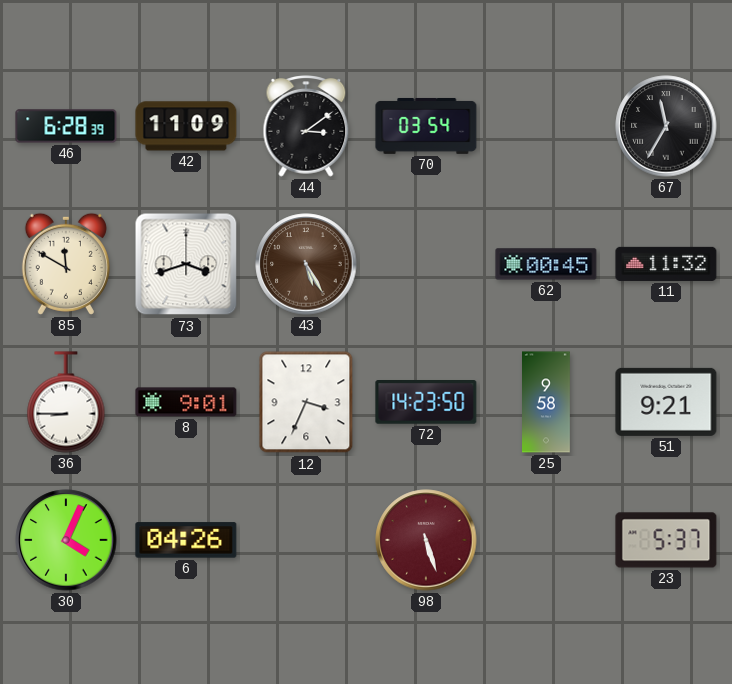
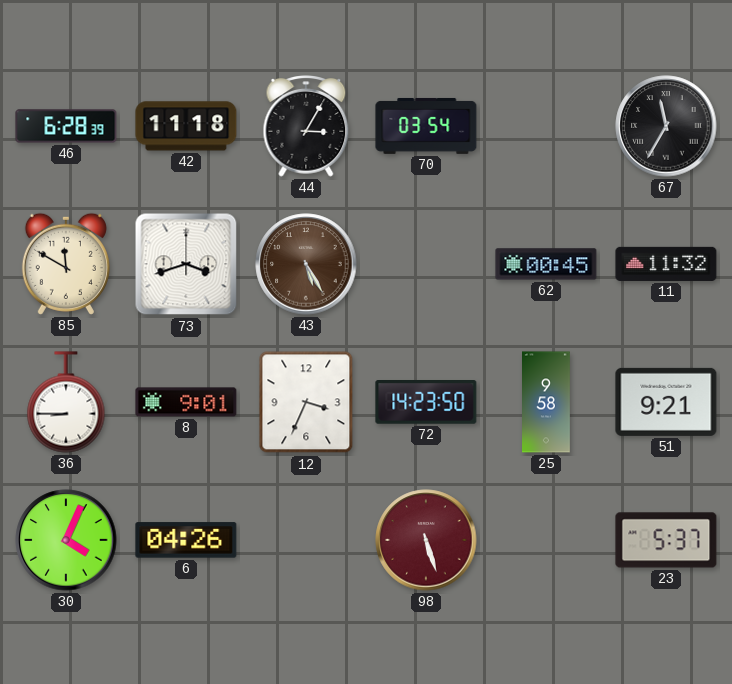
42: 11:09 -> 11:18
44: 3:09 -> 3:05
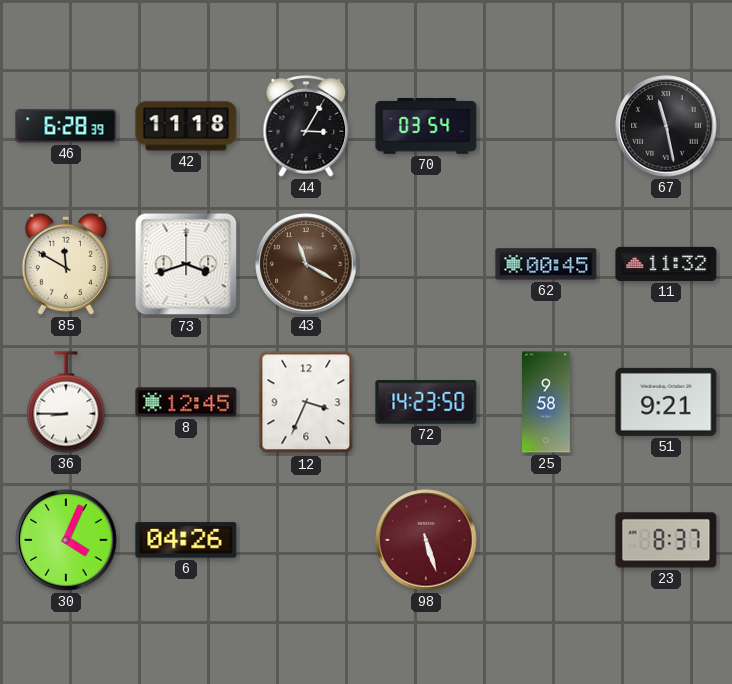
67: 11:35 -> 11:28
43: 5:25 -> 11:20
8: 9:01 -> 12:45
23: 5:37 -> 8:37
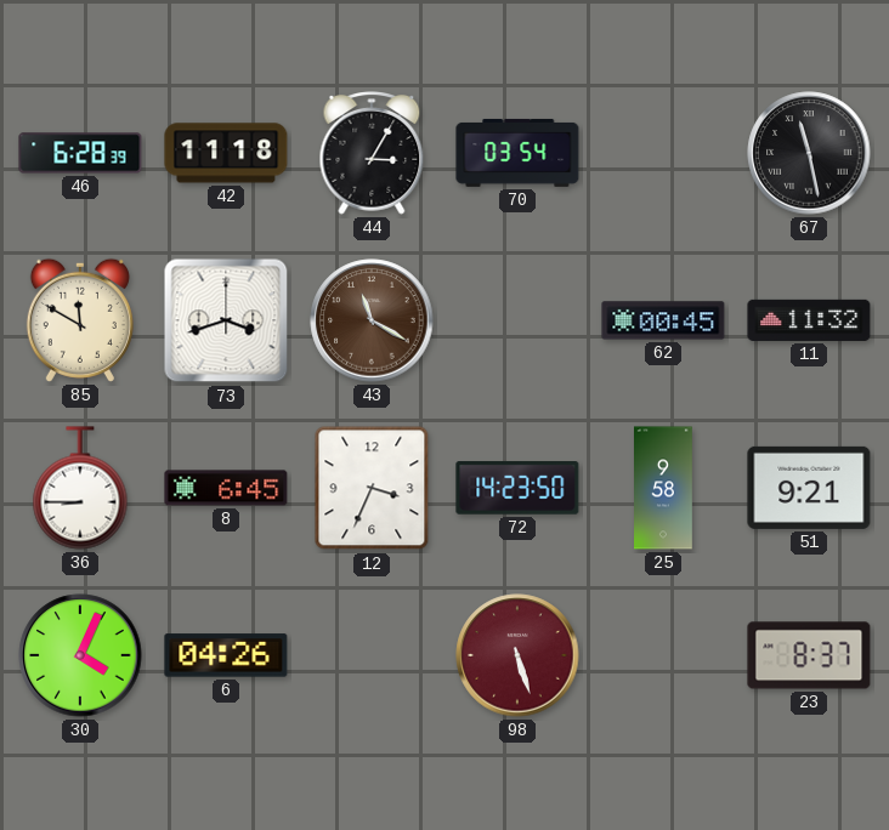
8: 12:45 -> 6:45
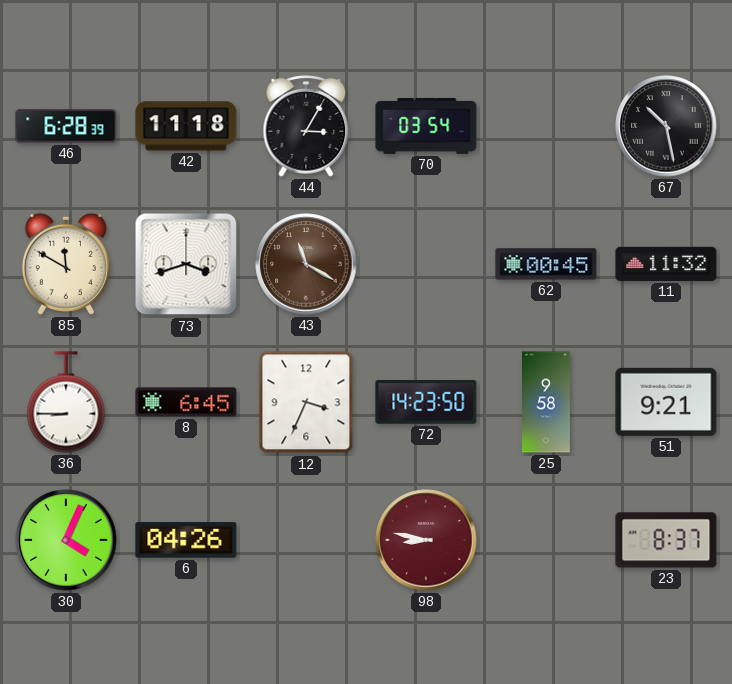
67: 11:28 -> 10:28
98: 5:27 -> 8:47
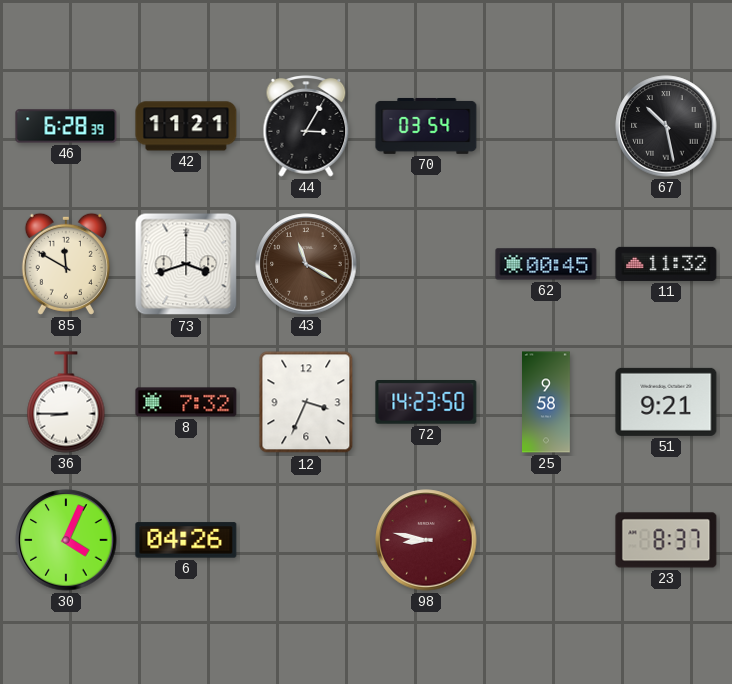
42: 11:18 -> 11:21
8: 6:45 -> 7:32
